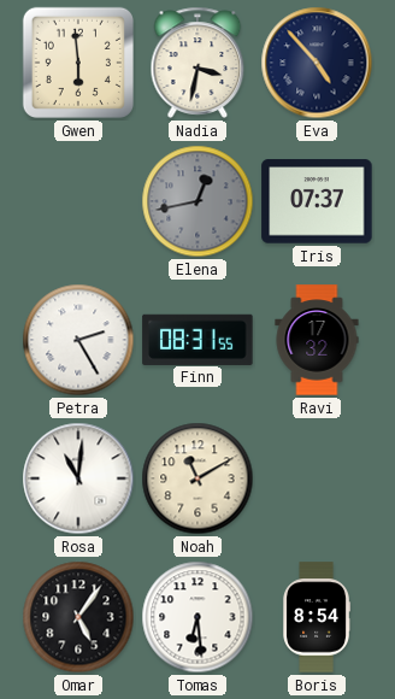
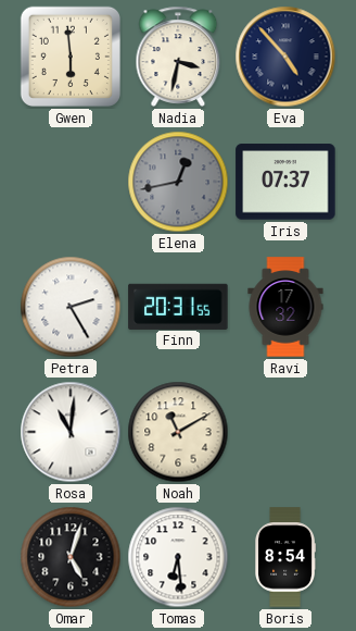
Finn: 08:31 -> 20:31
Omar: 5:06 -> 5:03
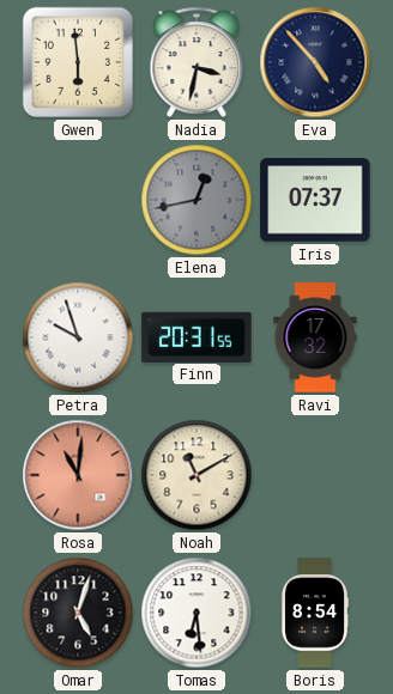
Petra: 2:25 -> 9:57
Rosa dial: white -> salmon
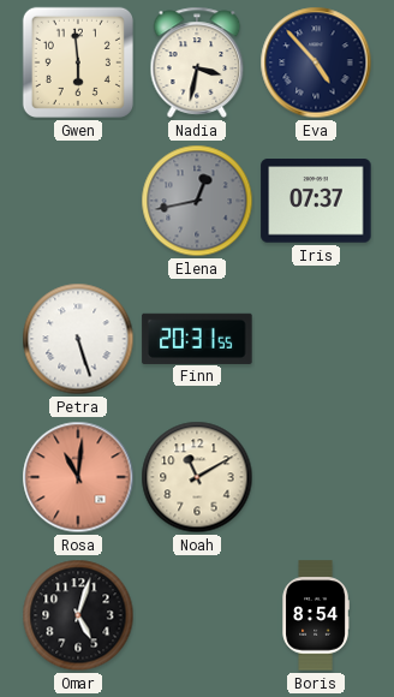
Petra: 9:57 -> 5:27
Ravi: 17:32 -> none
Tomas: 6:29 -> none
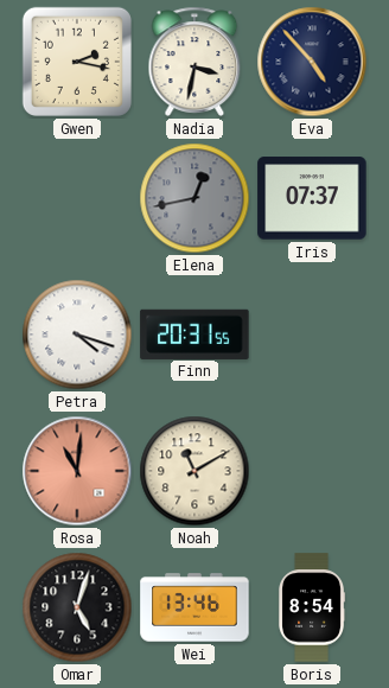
Gwen: 5:59 -> 2:17
Petra: 5:27 -> 4:18
Wei: none -> 13:46
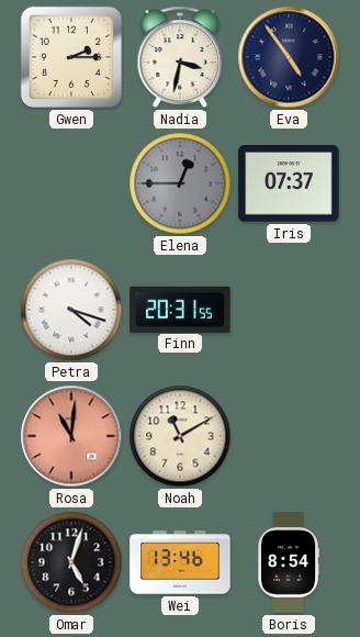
Gwen: 2:17 -> 2:15
Eva: 4:53 -> 4:54
Elena: 12:43 -> 12:45
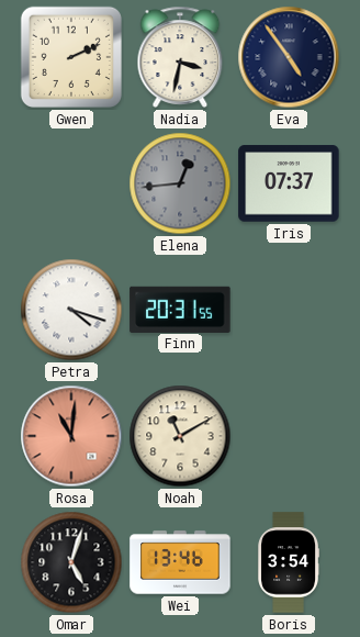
Gwen: 2:15 -> 2:11
Elena: 12:45 -> 12:44
Boris: 8:54 -> 3:54
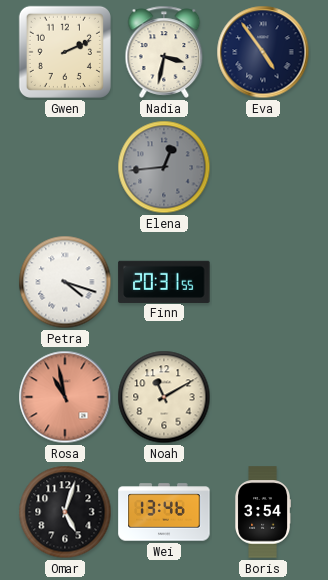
Iris: 07:37 -> none
Rosa: 11:01 -> 10:58
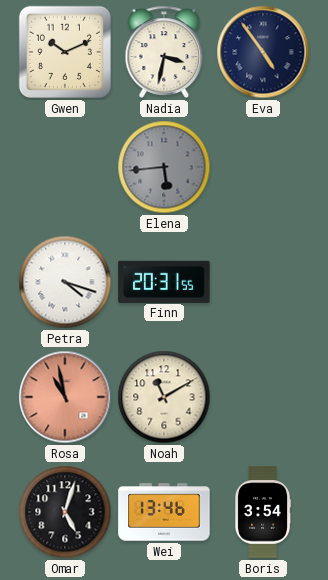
Gwen: 2:11 -> 10:11
Elena: 12:44 -> 5:44
